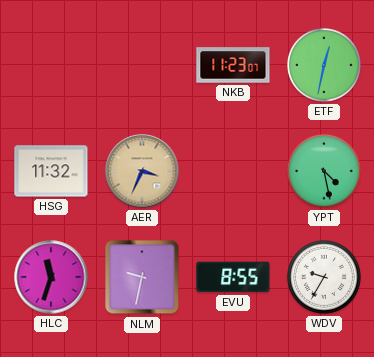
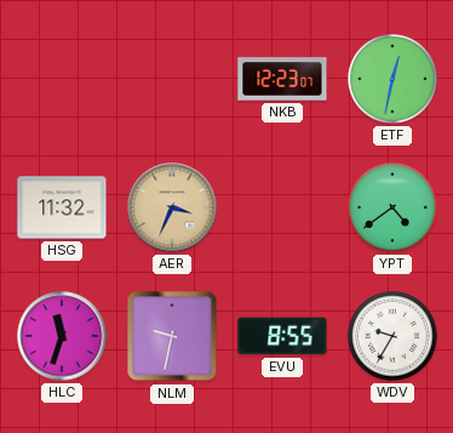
NKB: 11:23 -> 12:23
YPT: 4:28 -> 4:39
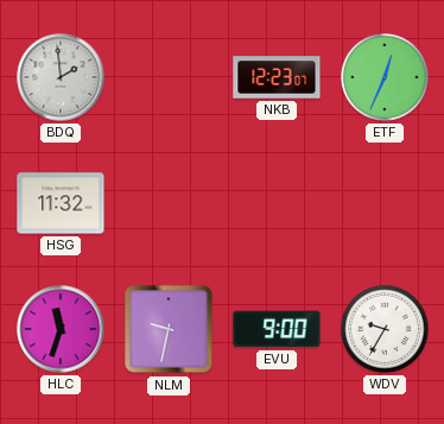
BDQ: none -> 1:59
ETF: 12:32 -> 12:34
AER: 3:34 -> none
YPT: 4:39 -> none
EVU: 8:55 -> 9:00
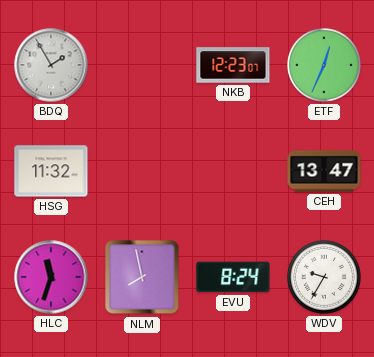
BDQ: 1:59 -> 1:55
CEH: none -> 13:47
NLM: 9:32 -> 7:58
EVU: 9:00 -> 8:24
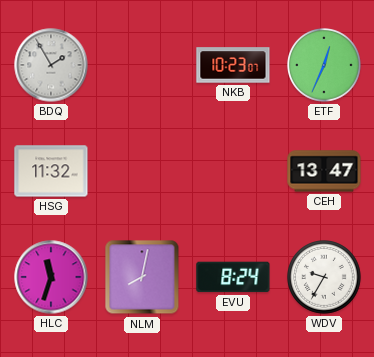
NKB: 12:23 -> 10:23
NLM: 7:58 -> 8:02
